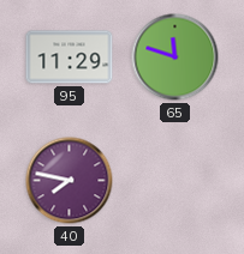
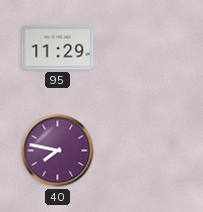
65: 11:48 -> none
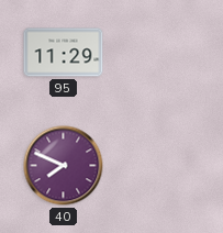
40: 7:47 -> 7:49
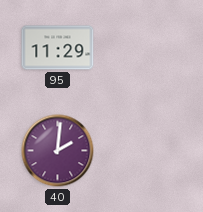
40: 7:49 -> 2:01
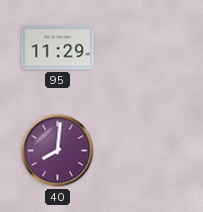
40: 2:01 -> 8:01
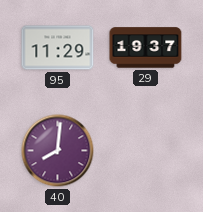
29: none -> 19:37
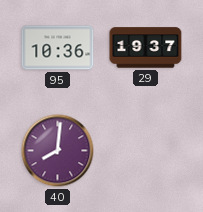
95: 11:29 -> 10:36
